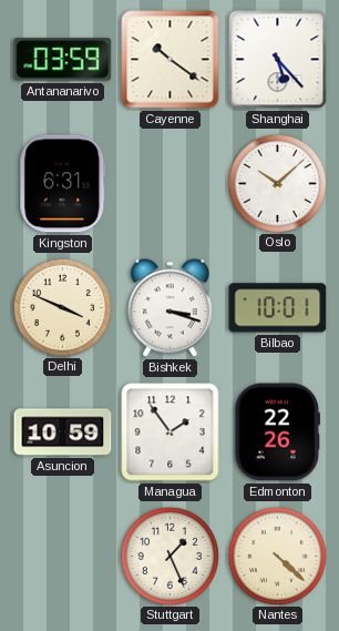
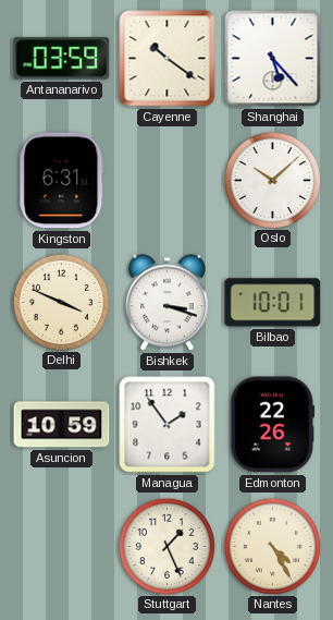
Nantes: 4:22 -> 4:25
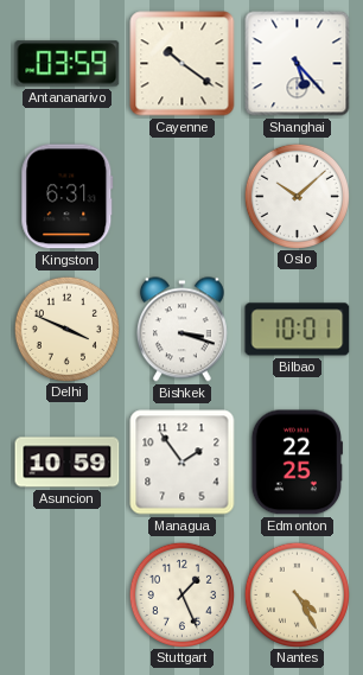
Edmonton: 22:26 -> 22:25
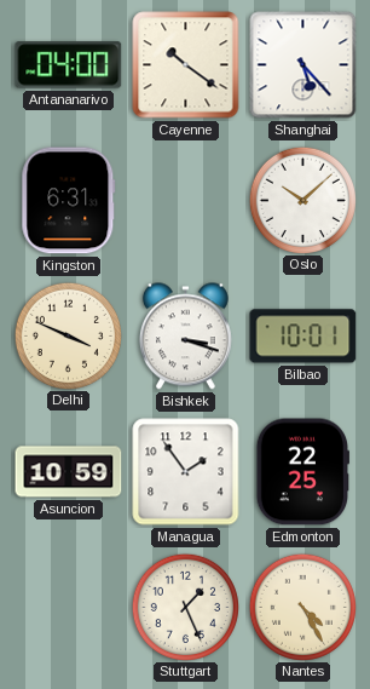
Antananarivo: 03:59 -> 04:00
